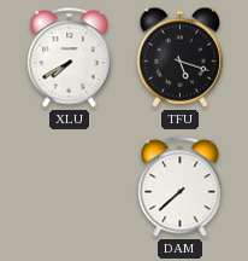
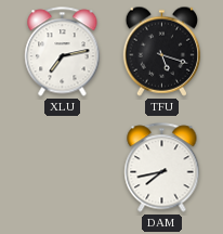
XLU: 7:40 -> 7:13
DAM: 7:38 -> 7:43
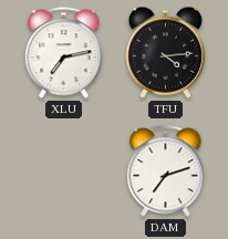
TFU: 5:18 -> 4:14
DAM: 7:43 -> 7:12
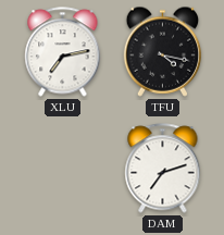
TFU: 4:14 -> 4:17
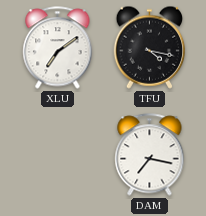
XLU: 7:13 -> 7:09
DAM: 7:12 -> 7:17
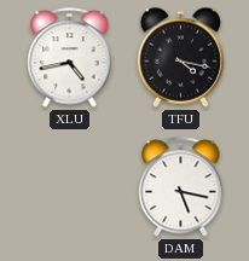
XLU: 7:09 -> 4:43
DAM: 7:17 -> 5:17
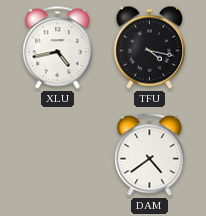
DAM: 5:17 -> 4:39
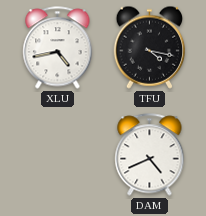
DAM: 4:39 -> 4:41
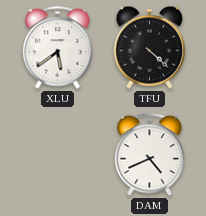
XLU: 4:43 -> 5:39
TFU: 4:17 -> 4:22
